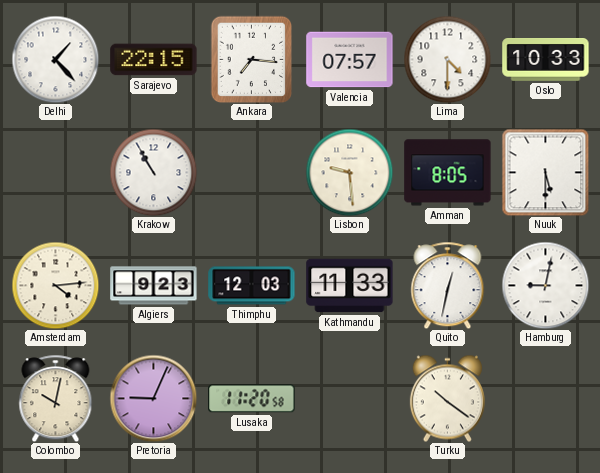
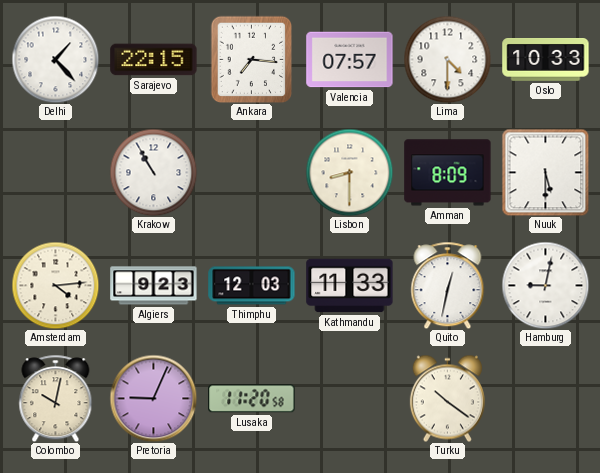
Lisbon: 9:29 -> 8:30
Amman: 8:05 -> 8:09
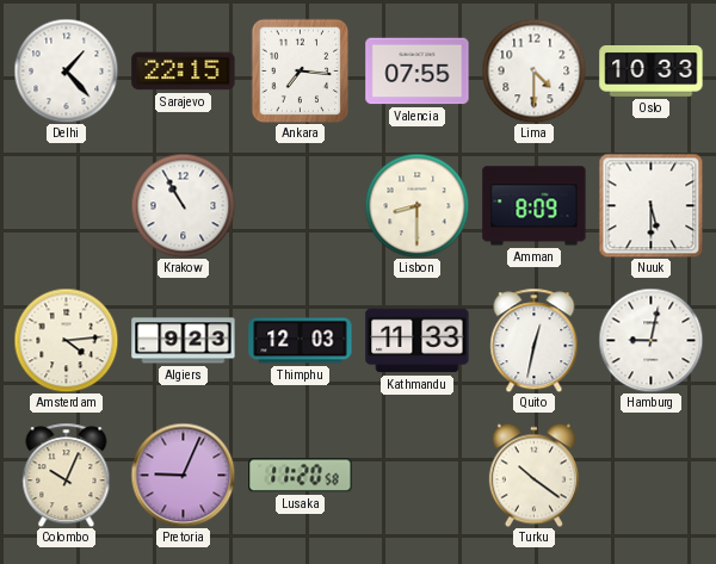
Valencia: 07:57 -> 07:55
Colombo: 10:02 -> 10:04
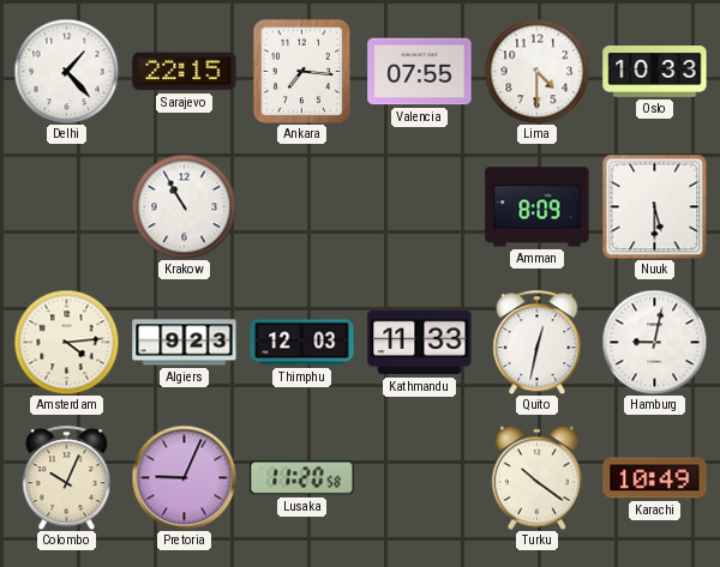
Lisbon: 8:30 -> none
Karachi: none -> 10:49
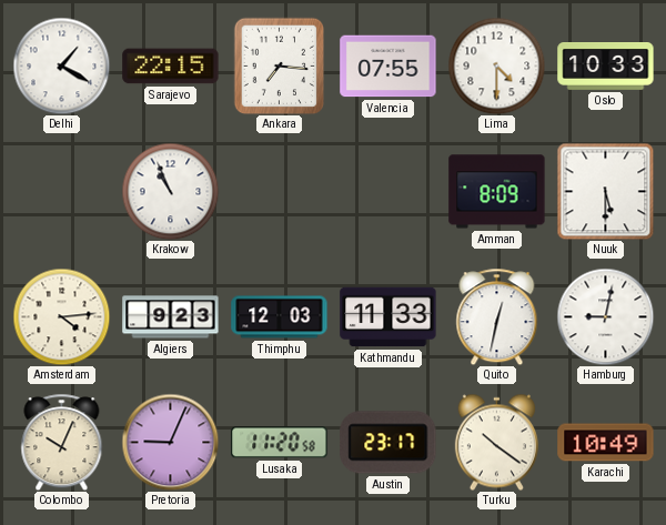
Delhi: 1:23 -> 1:20
Krakow: 10:55 -> 10:56
Austin: none -> 23:17
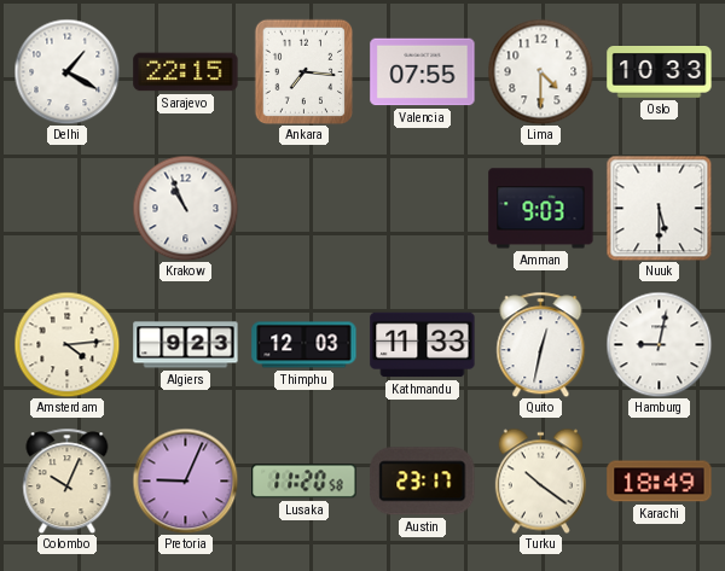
Amman: 8:09 -> 9:03
Karachi: 10:49 -> 18:49
